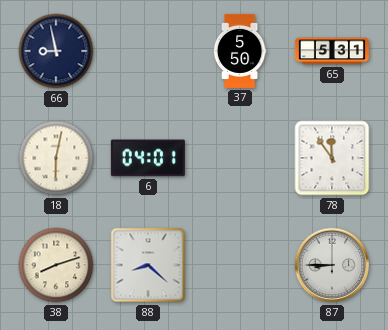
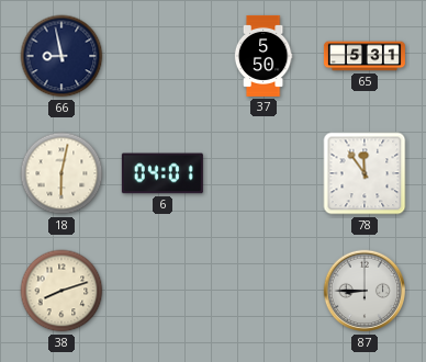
88: 8:22 -> none
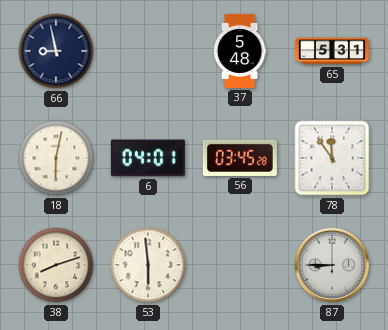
37: 5:50 -> 5:48
56: none -> 03:45
53: none -> 5:59
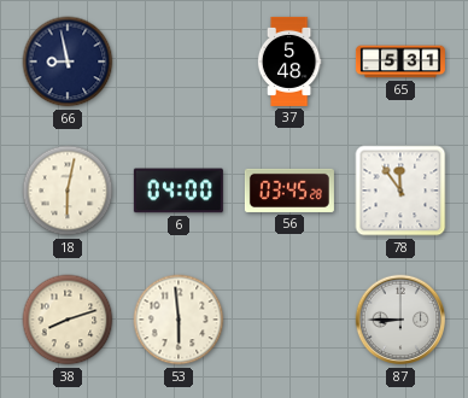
6: 04:01 -> 04:00
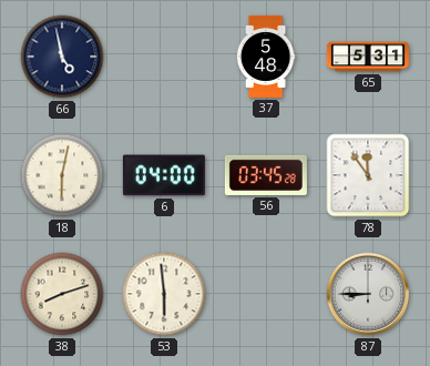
66: 8:58 -> 4:58
